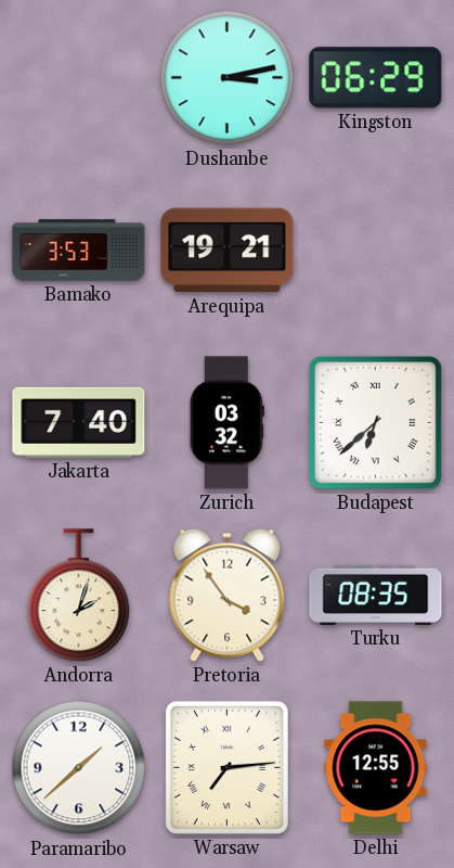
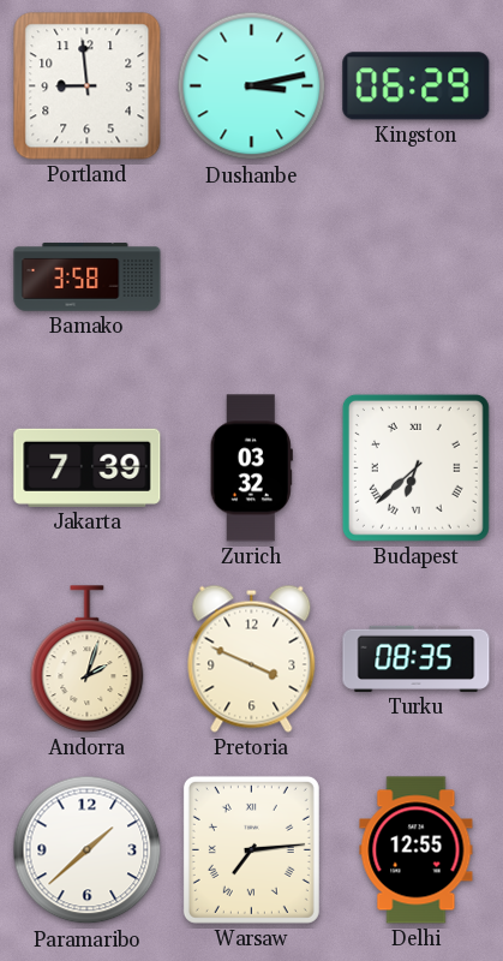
Portland: none -> 8:59
Bamako: 3:53 -> 3:58
Arequipa: 19:21 -> none
Jakarta: 7:40 -> 7:39
Pretoria: 3:54 -> 3:49
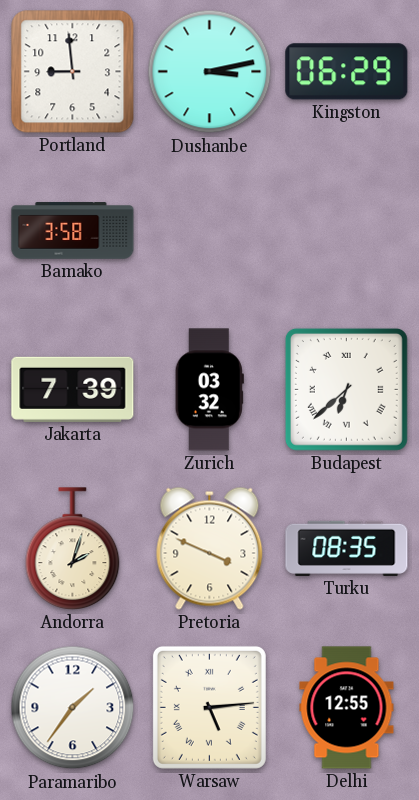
Paramaribo: 1:38 -> 1:36
Warsaw: 7:14 -> 5:14
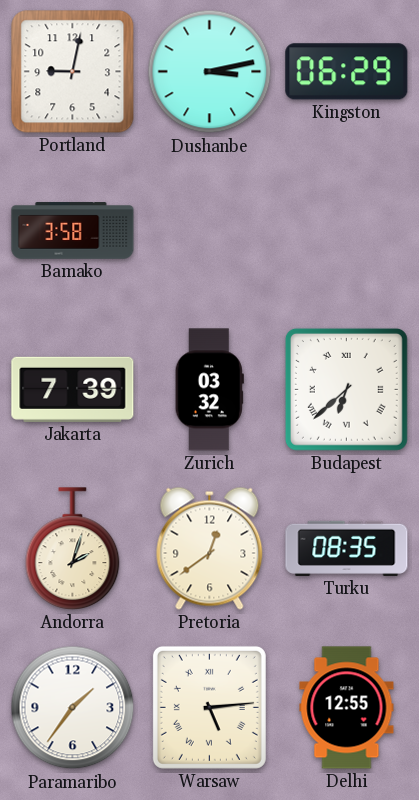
Portland: 8:59 -> 9:02
Pretoria: 3:49 -> 12:39
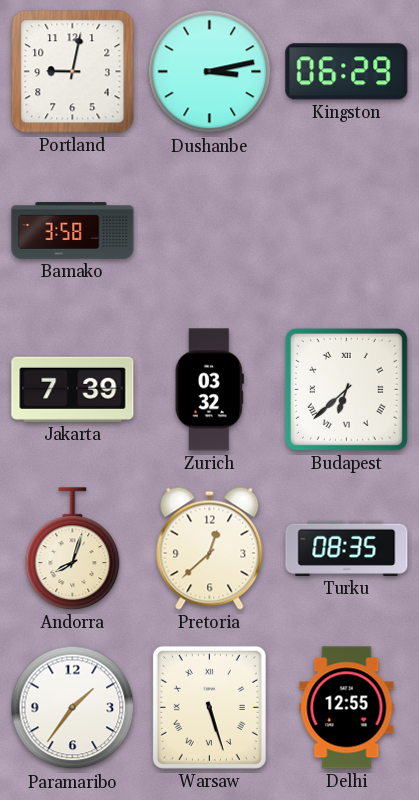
Andorra: 2:03 -> 8:03
Pretoria: 12:39 -> 12:38
Warsaw: 5:14 -> 5:27
